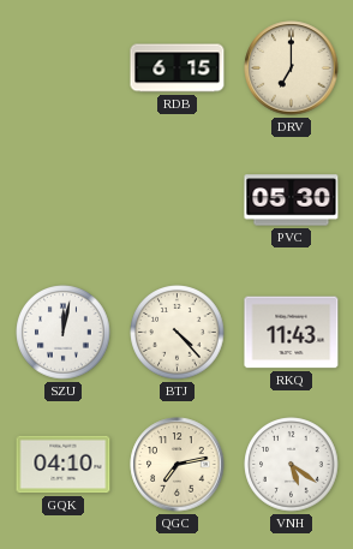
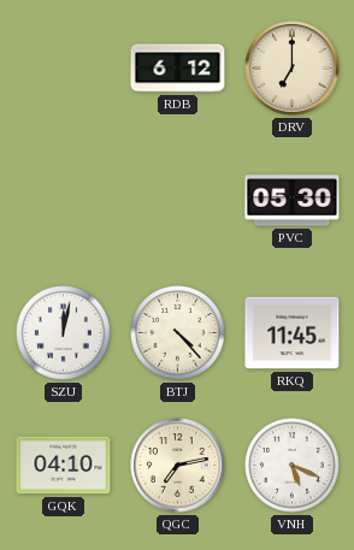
RDB: 6:15 -> 6:12
RKQ: 11:43 -> 11:45
VNH: 5:21 -> 5:19
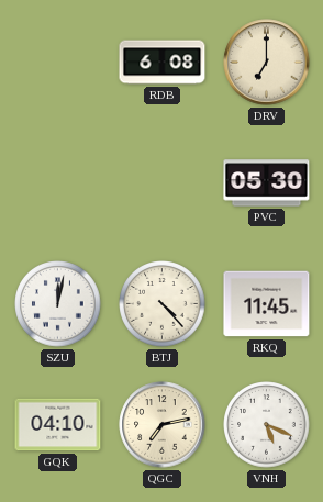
RDB: 6:12 -> 6:08
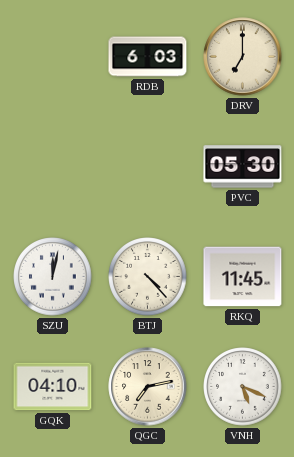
RDB: 6:08 -> 6:03
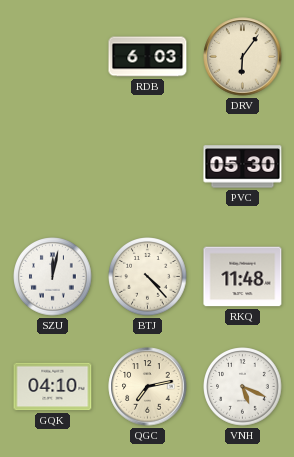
DRV: 7:00 -> 6:06
RKQ: 11:45 -> 11:48
